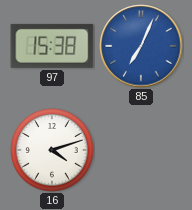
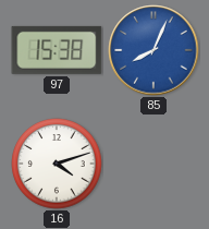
85: 7:04 -> 8:04
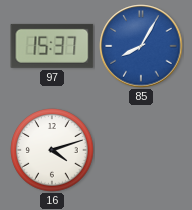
97: 15:38 -> 15:37
85: 8:04 -> 8:05
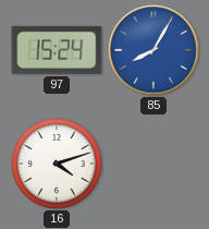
97: 15:37 -> 15:24
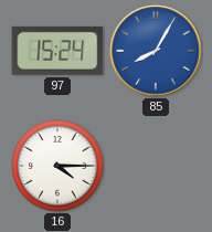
16: 4:12 -> 4:15
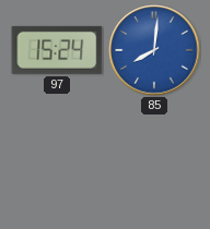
85: 8:05 -> 8:01
16: 4:15 -> none
